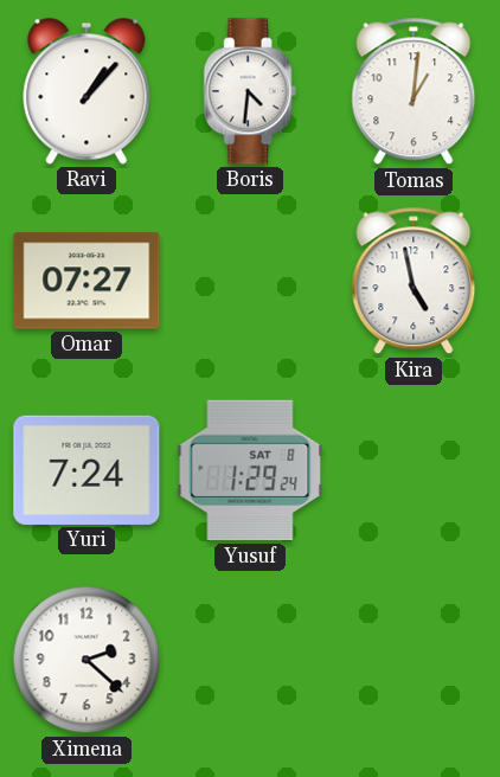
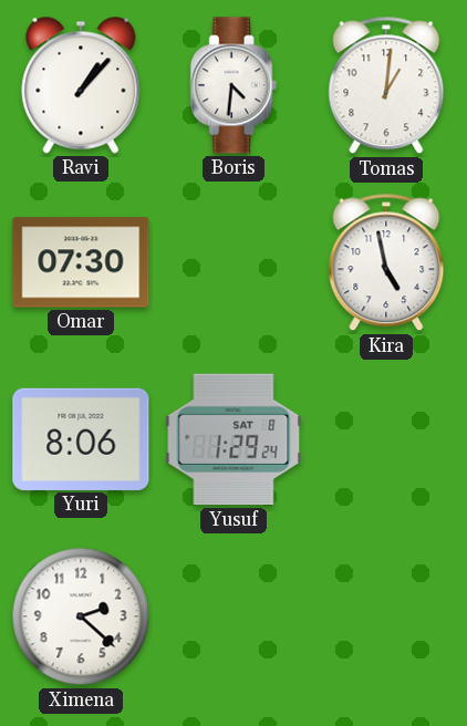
Omar: 07:27 -> 07:30
Yuri: 7:24 -> 8:06
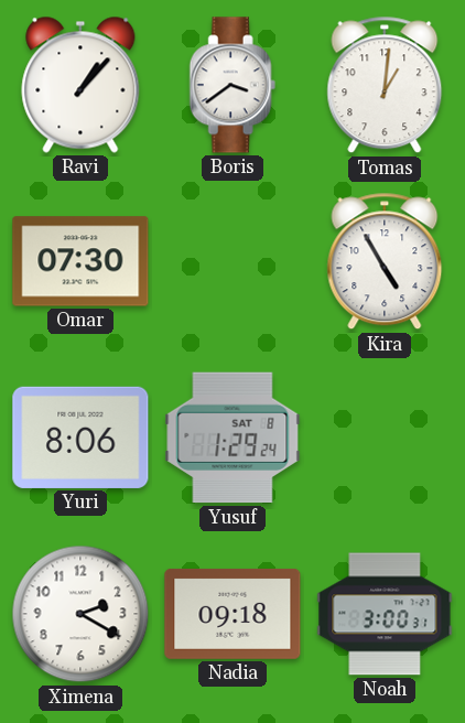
Boris: 4:31 -> 3:39
Kira: 4:58 -> 4:55
Ximena: 2:22 -> 2:20
Nadia: none -> 09:18
Noah: none -> 3:00
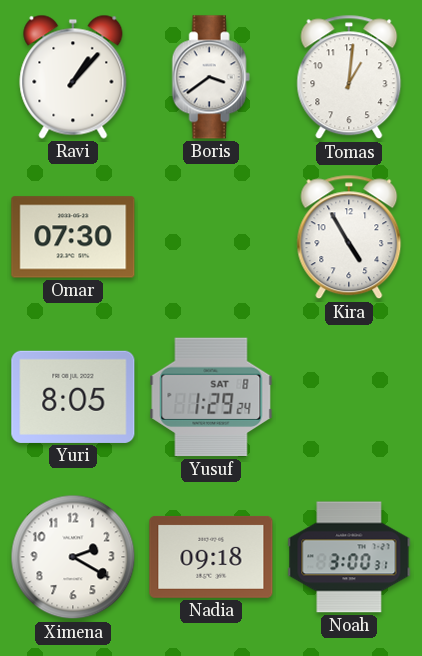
Yuri: 8:06 -> 8:05
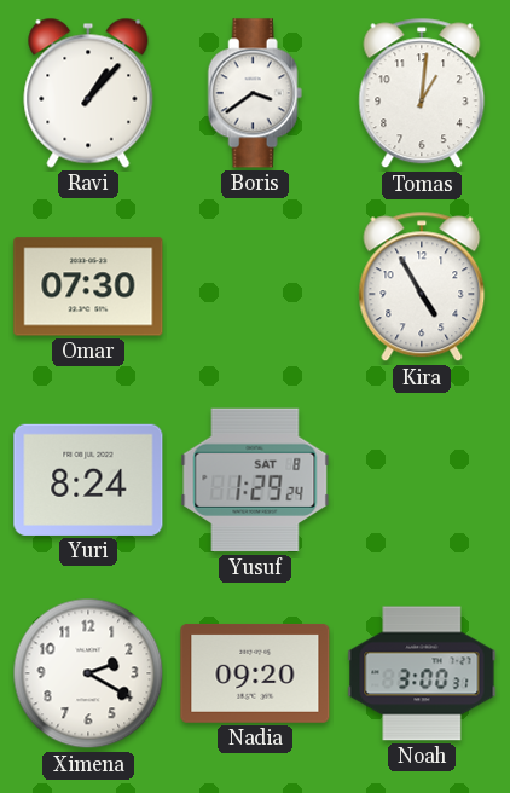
Yuri: 8:05 -> 8:24
Nadia: 09:18 -> 09:20
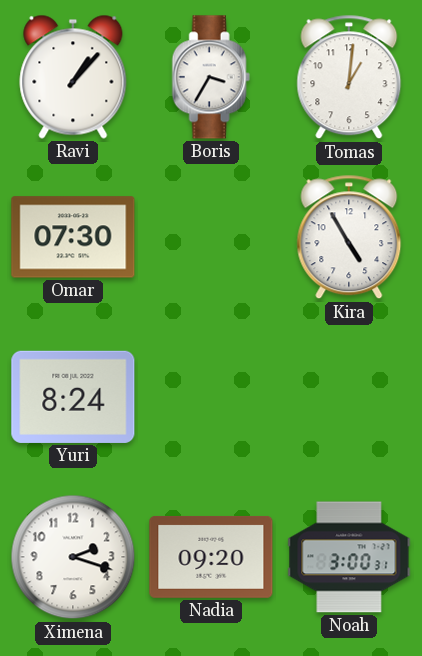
Boris: 3:39 -> 3:35
Yusuf: 1:29 -> none
Ximena: 2:20 -> 2:18
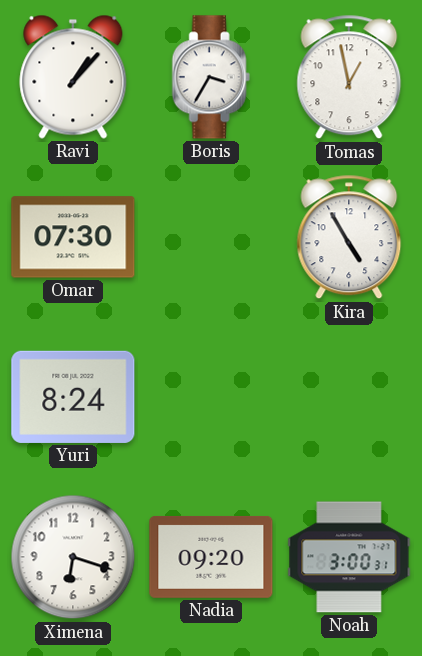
Tomas: 1:01 -> 12:58
Ximena: 2:18 -> 6:18
